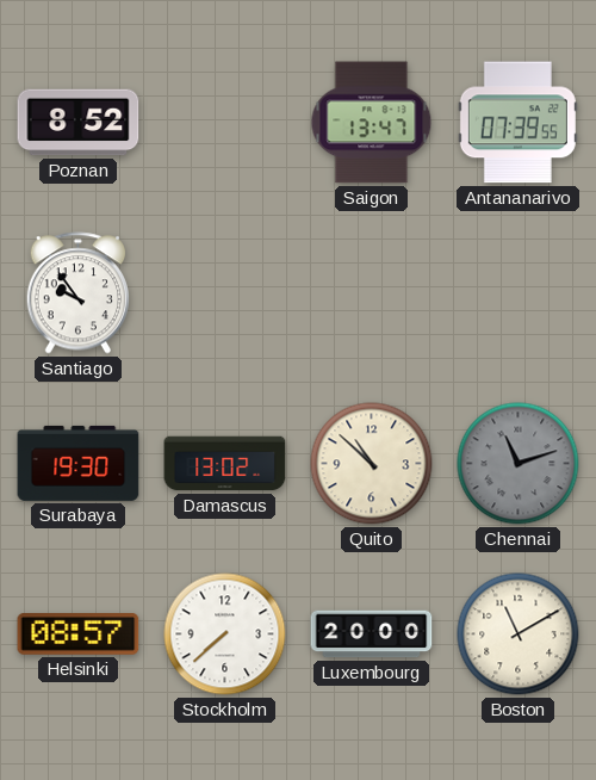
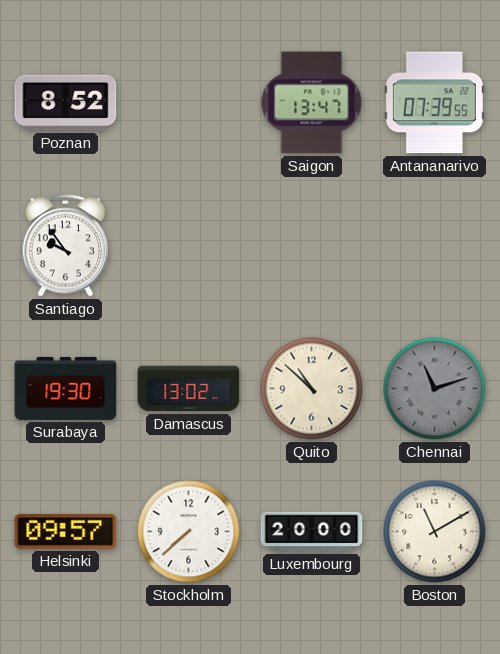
Helsinki: 08:57 -> 09:57
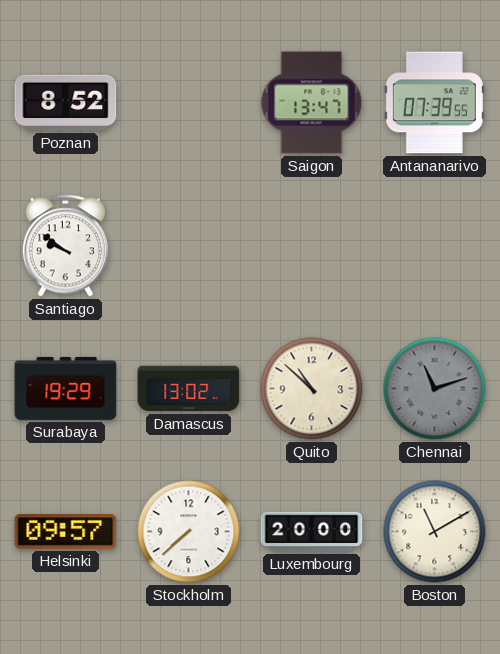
Santiago: 9:54 -> 9:51
Surabaya: 19:30 -> 19:29
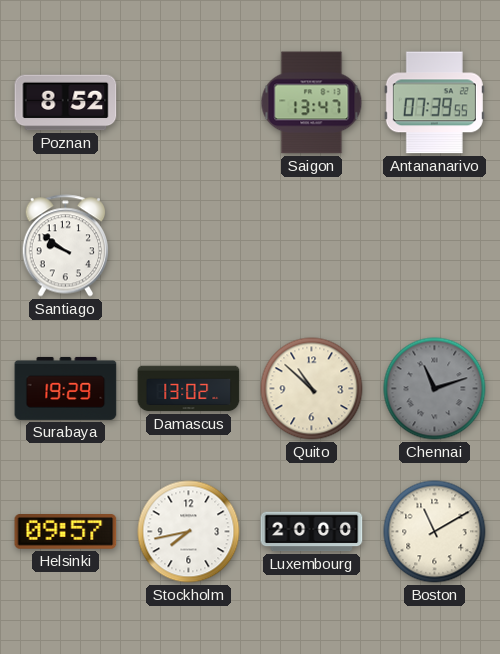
Stockholm: 7:38 -> 7:43
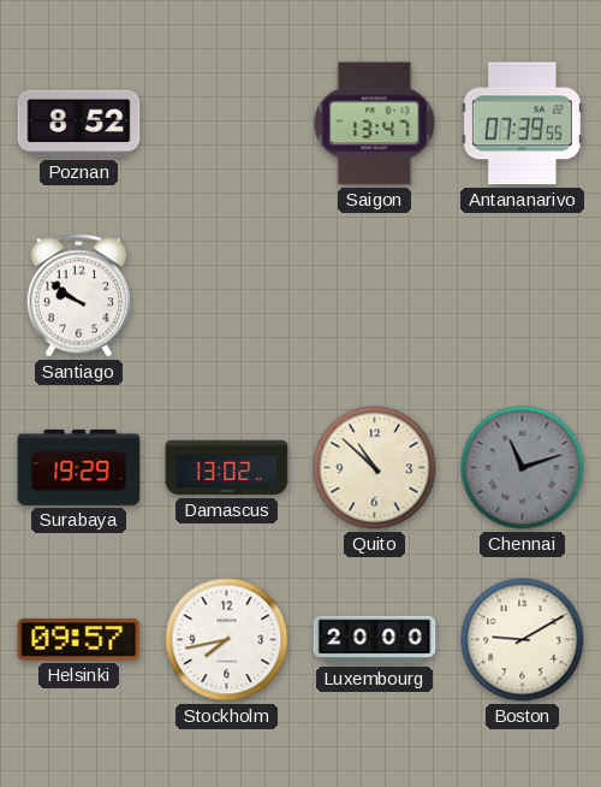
Boston: 11:10 -> 9:10
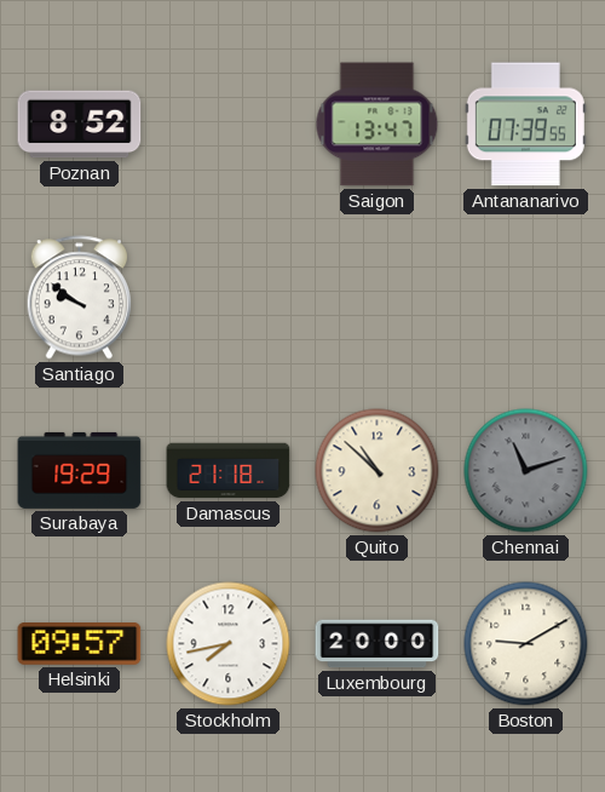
Damascus: 13:02 -> 21:18
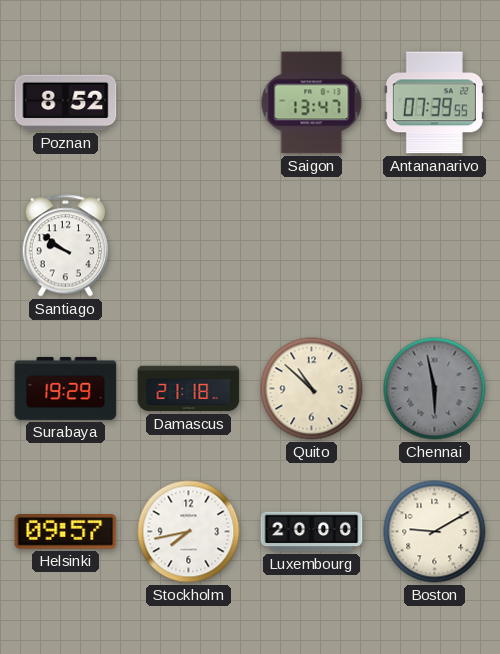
Chennai: 11:12 -> 5:58
